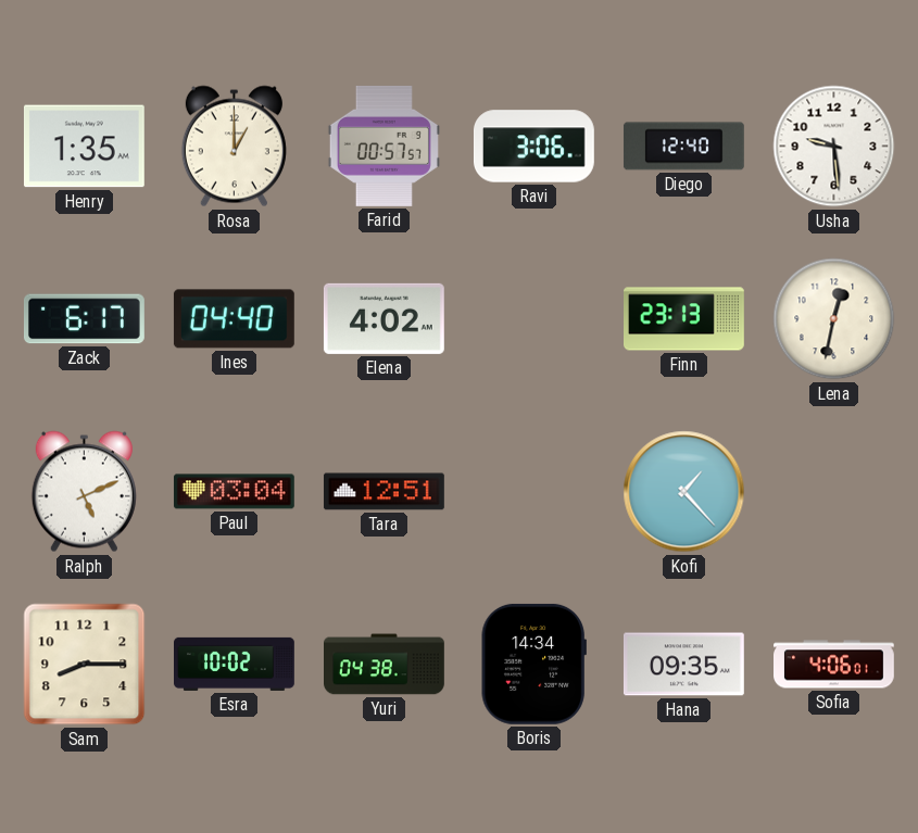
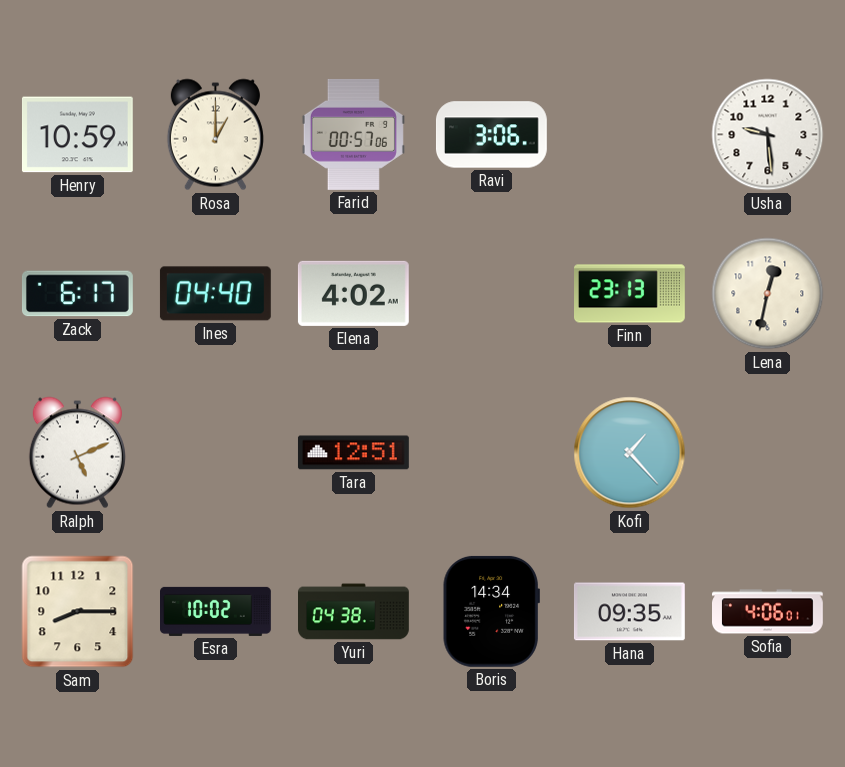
Henry: 1:35 -> 10:59
Farid: 00:57:57 -> 00:57:06
Diego: 12:40 -> none
Paul: 03:04 -> none
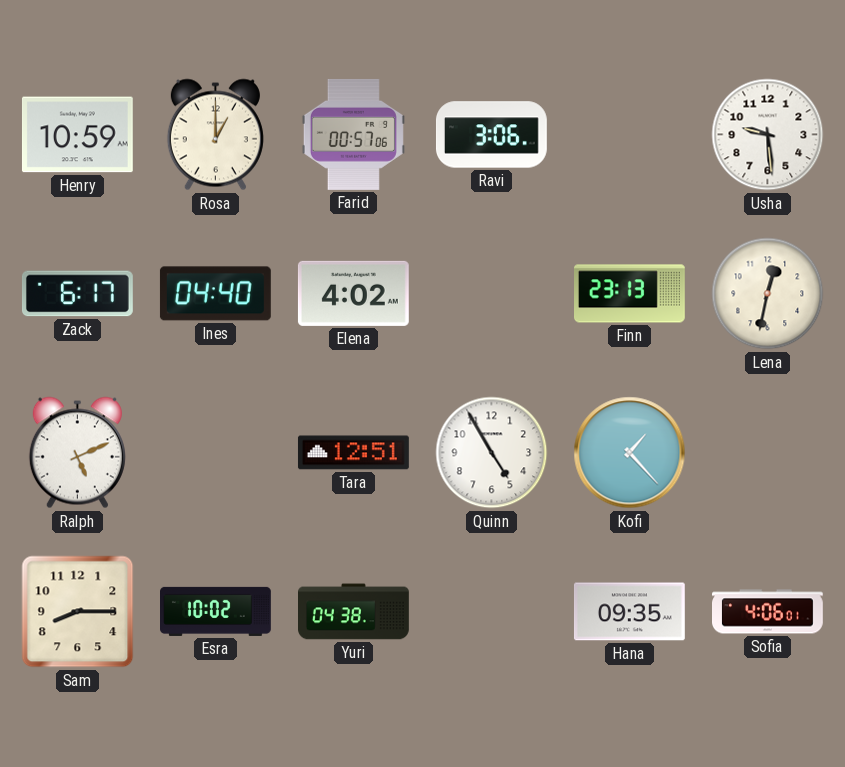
Quinn: none -> 4:55
Boris: 14:34 -> none
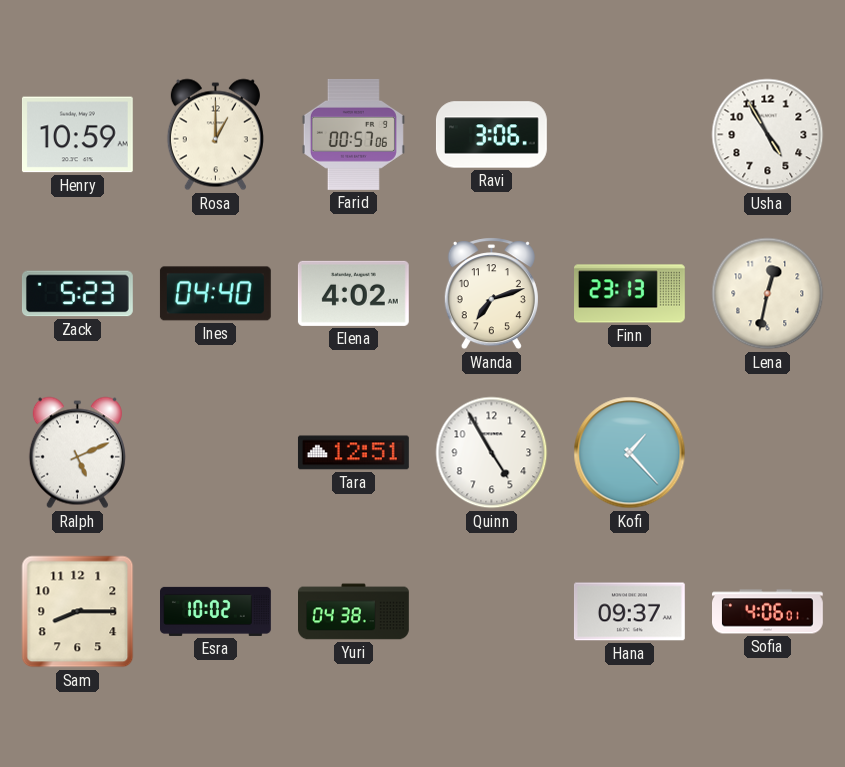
Usha: 9:29 -> 4:55
Zack: 6:17 -> 5:23
Wanda: none -> 7:12
Hana: 09:35 -> 09:37
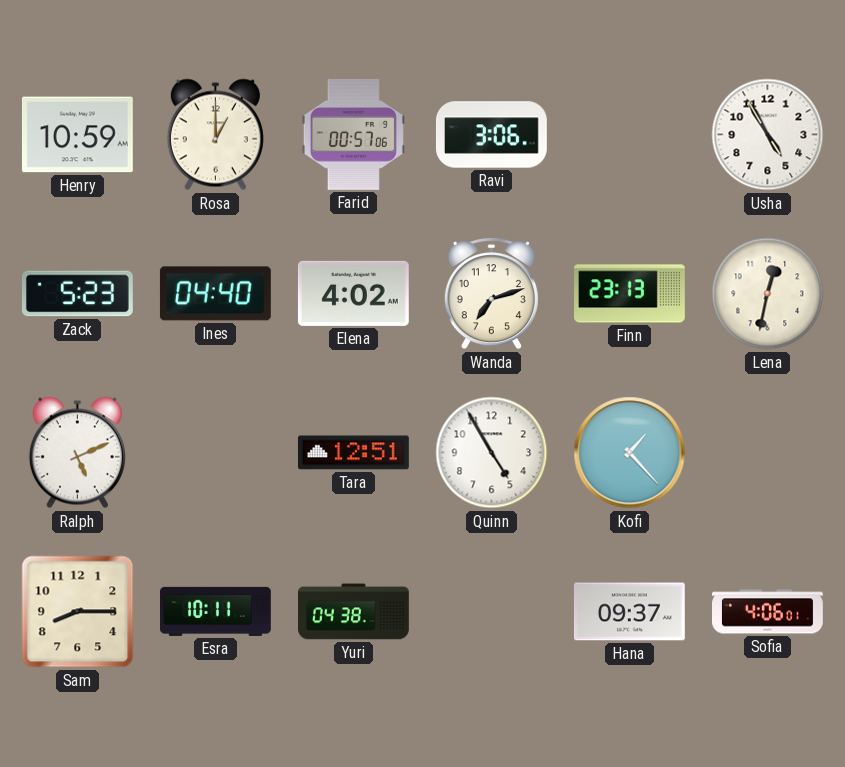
Esra: 10:02 -> 10:11
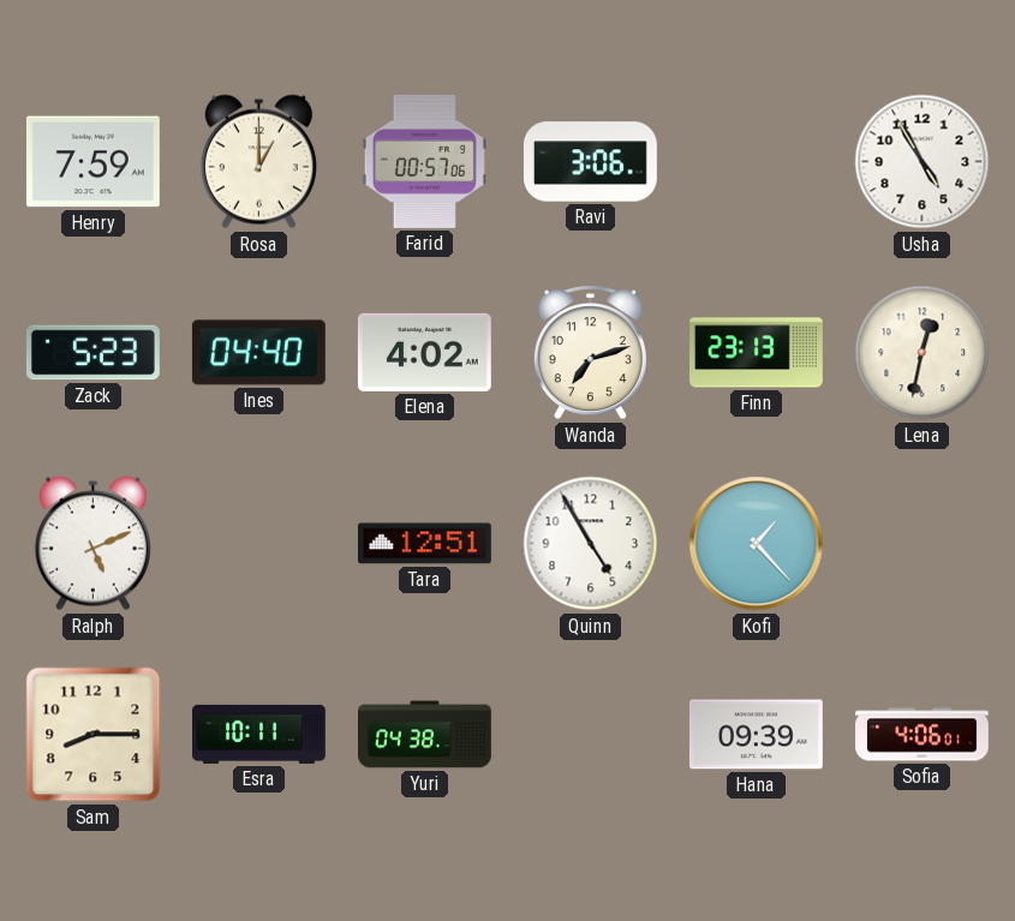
Henry: 10:59 -> 7:59
Hana: 09:37 -> 09:39
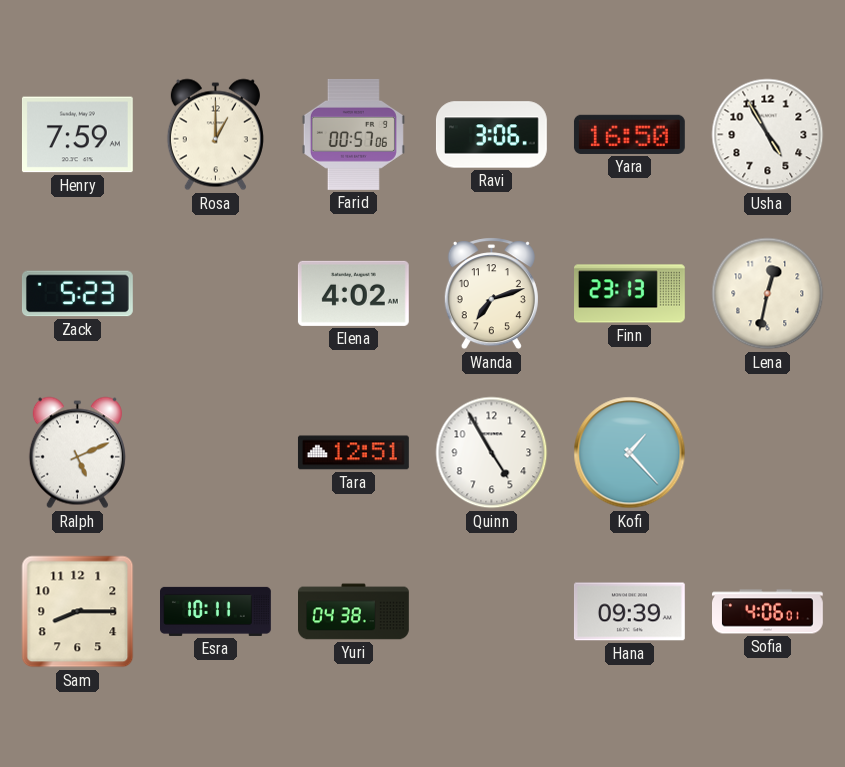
Yara: none -> 16:50
Ines: 04:40 -> none
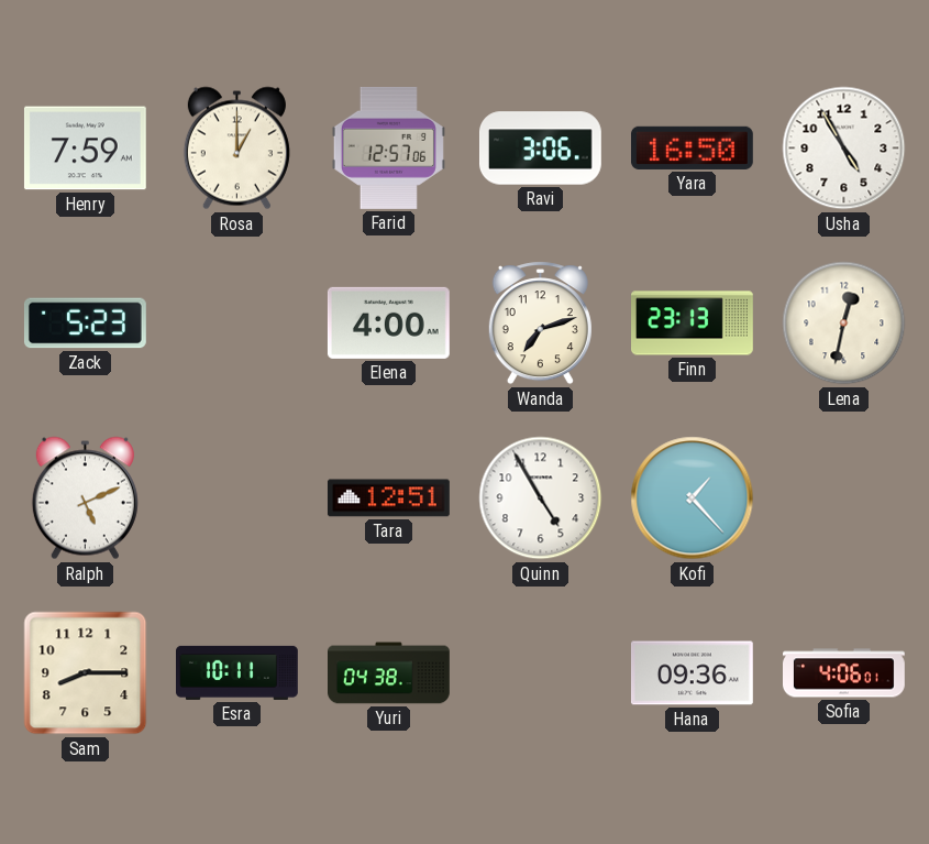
Farid: 00:57 -> 12:57
Elena: 4:02 -> 4:00
Hana: 09:39 -> 09:36
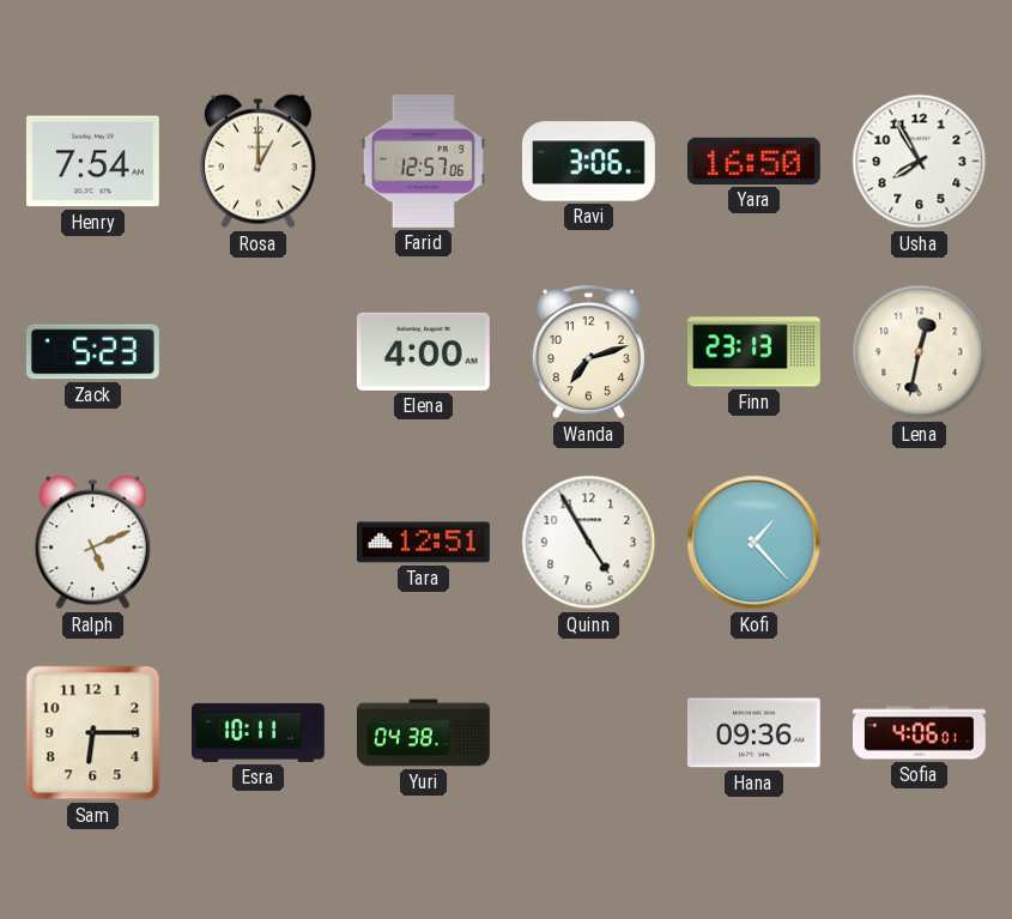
Henry: 7:59 -> 7:54
Usha: 4:55 -> 7:55
Sam: 8:15 -> 6:15
